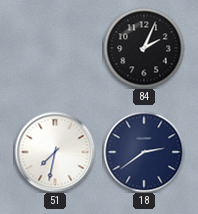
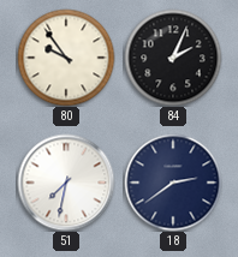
80: none -> 9:54
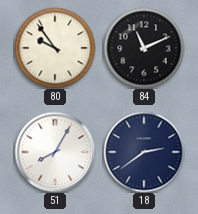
84: 2:04 -> 11:11
51: 7:32 -> 8:05
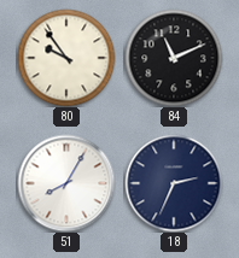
18: 2:39 -> 2:34
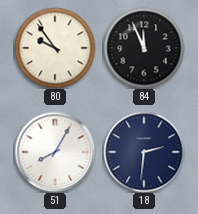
84: 11:11 -> 11:56
18: 2:34 -> 2:31
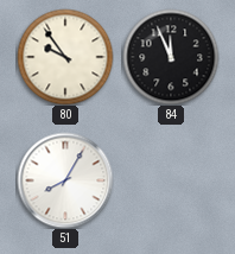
18: 2:31 -> none
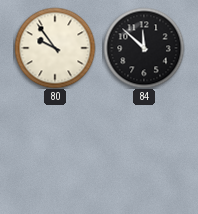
84: 11:56 -> 11:52
51: 8:05 -> none
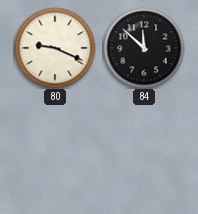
80: 9:54 -> 9:19
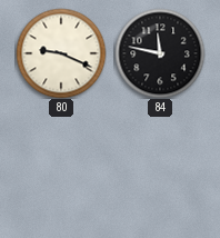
84: 11:52 -> 11:47
